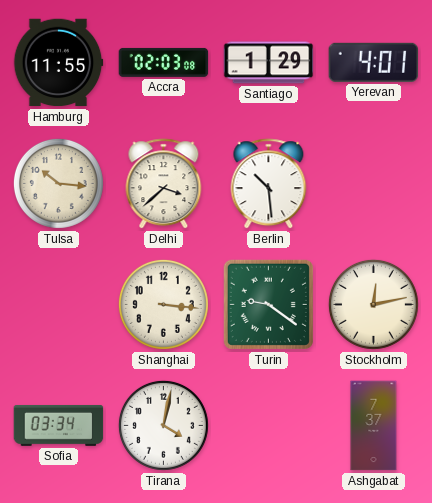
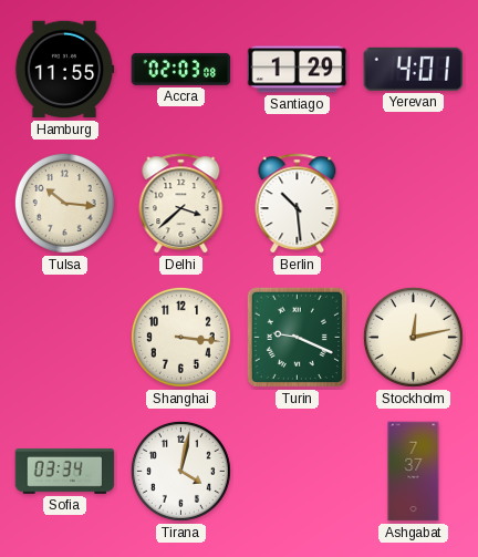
Turin: 9:21 -> 9:19
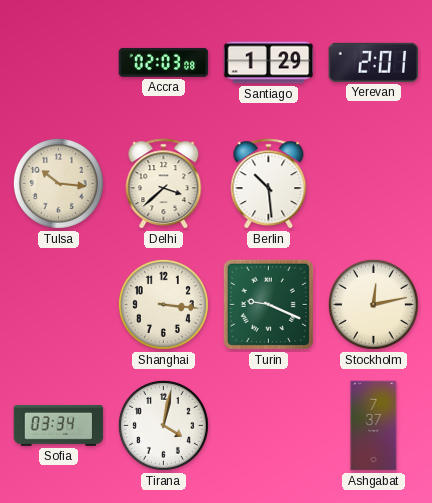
Hamburg: 11:55 -> none
Yerevan: 4:01 -> 2:01
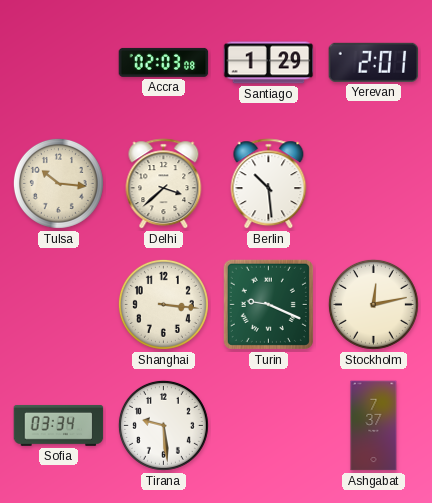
Tirana: 4:02 -> 9:29
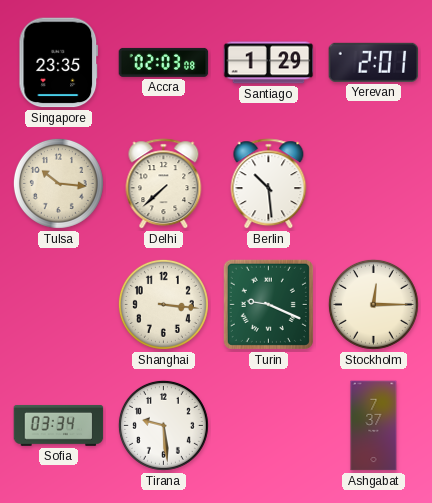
Singapore: none -> 23:35
Delhi: 3:38 -> 7:38
Stockholm: 12:13 -> 12:15
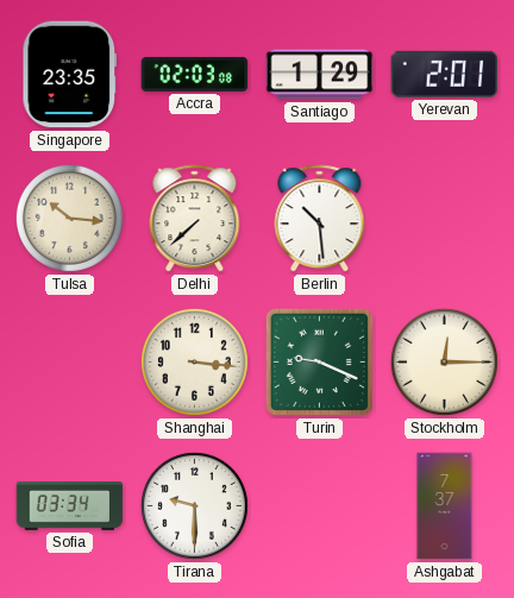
Tirana: 9:29 -> 9:30
